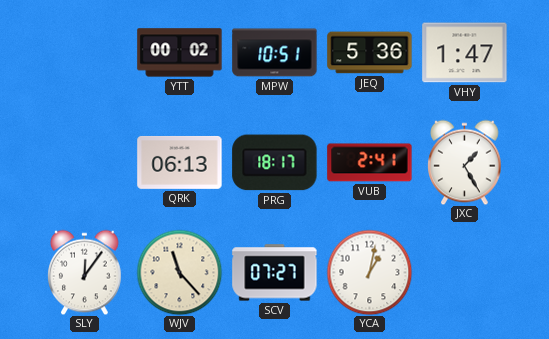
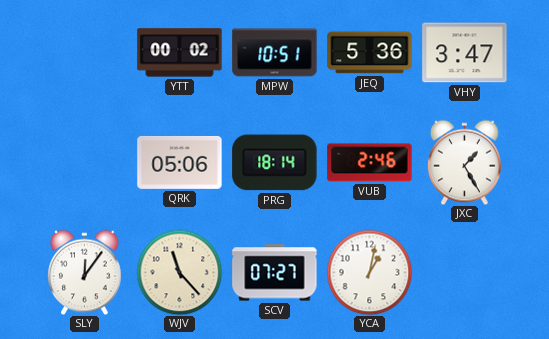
VHY: 1:47 -> 3:47
QRK: 06:13 -> 05:06
PRG: 18:17 -> 18:14
VUB: 2:41 -> 2:46
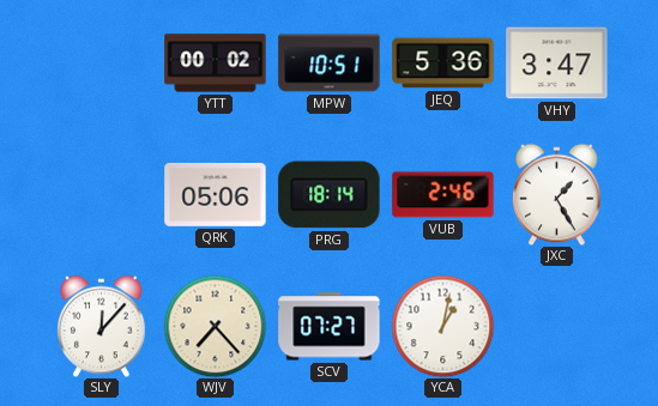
SLY: 12:06 -> 12:07
WJV: 11:23 -> 7:23
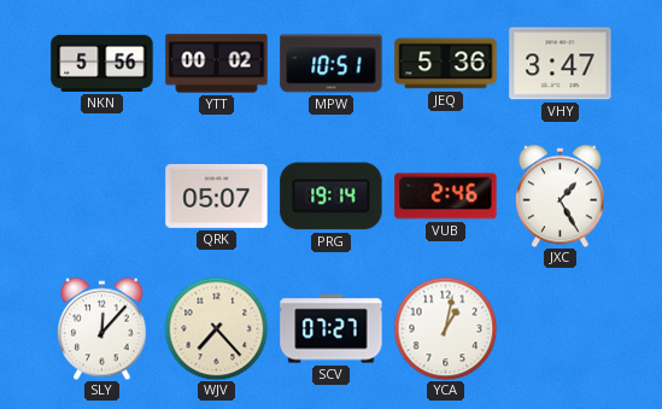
NKN: none -> 5:56
QRK: 05:06 -> 05:07
PRG: 18:14 -> 19:14
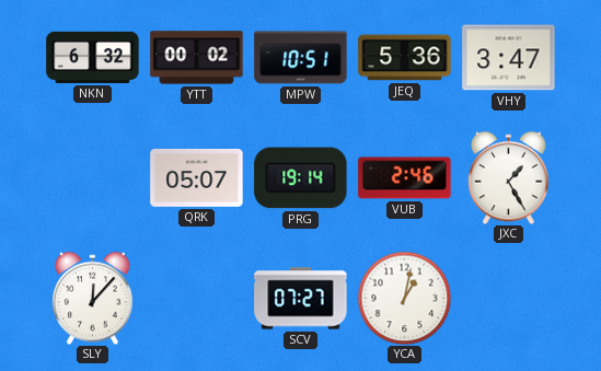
NKN: 5:56 -> 6:32
WJV: 7:23 -> none
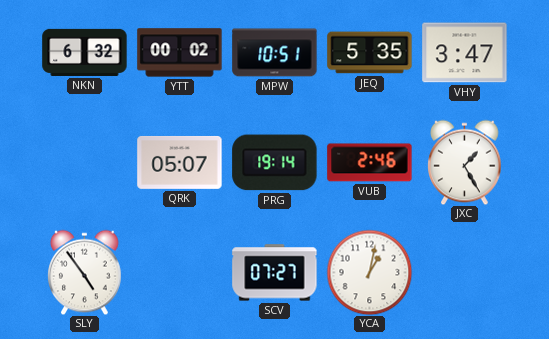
JEQ: 5:36 -> 5:35
SLY: 12:07 -> 4:54
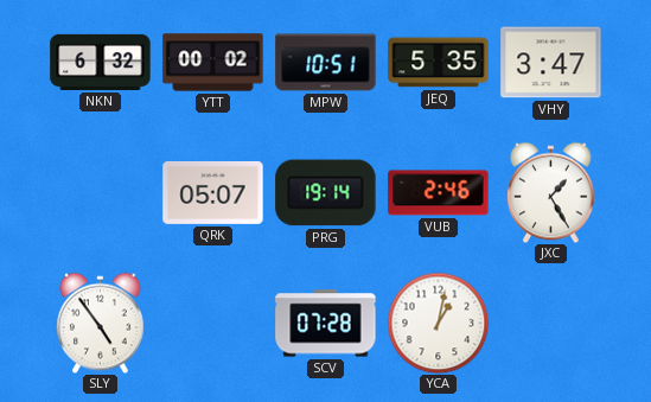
SCV: 07:27 -> 07:28
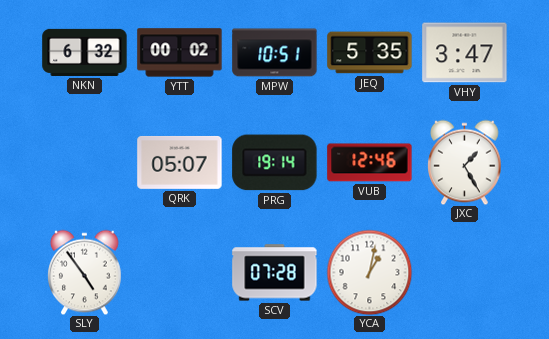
VUB: 2:46 -> 12:46
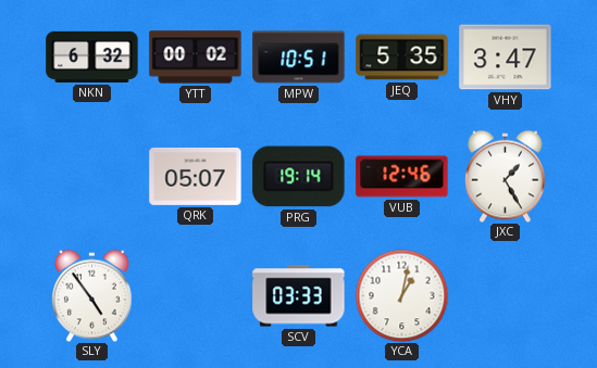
SCV: 07:28 -> 03:33
